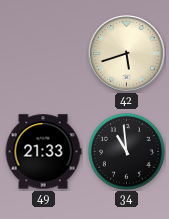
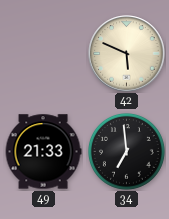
42: 5:42 -> 5:49
34: 10:59 -> 6:59
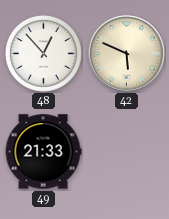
48: none -> 12:53
34: 6:59 -> none
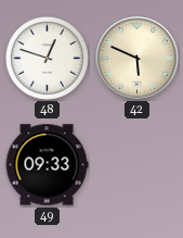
48: 12:53 -> 12:48
49: 21:33 -> 09:33
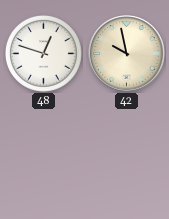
42: 5:49 -> 9:58
49: 09:33 -> none
